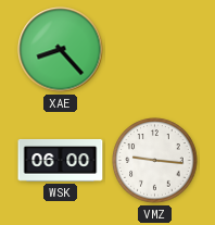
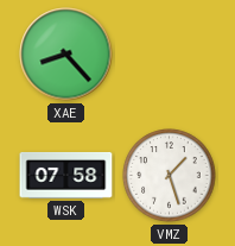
WSK: 06:00 -> 07:58
VMZ: 9:16 -> 1:27
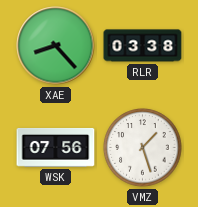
RLR: none -> 03:38
WSK: 07:58 -> 07:56
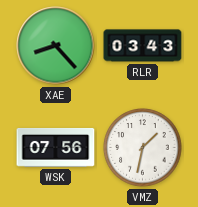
RLR: 03:38 -> 03:43
VMZ: 1:27 -> 1:32
